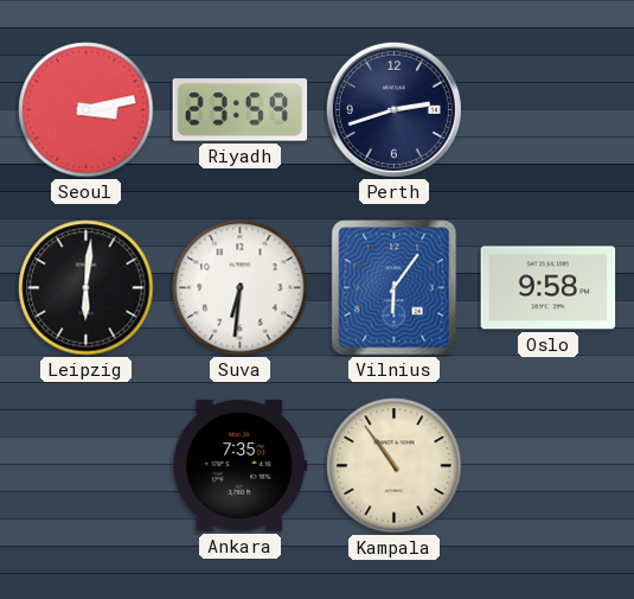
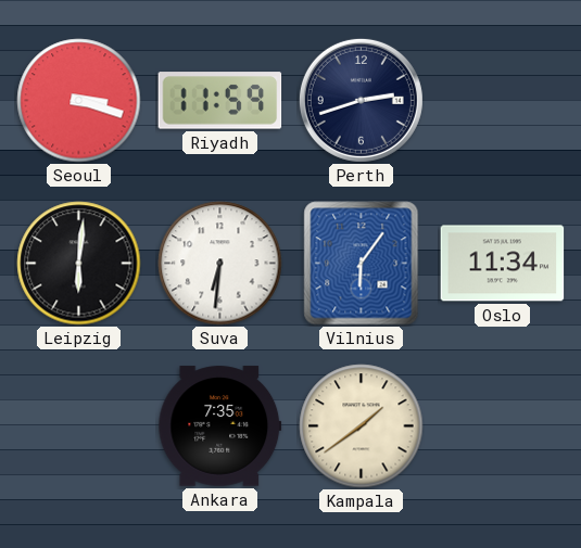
Seoul: 3:13 -> 3:18
Riyadh: 23:59 -> 11:59
Oslo: 9:58 -> 11:34
Kampala: 10:54 -> 1:39
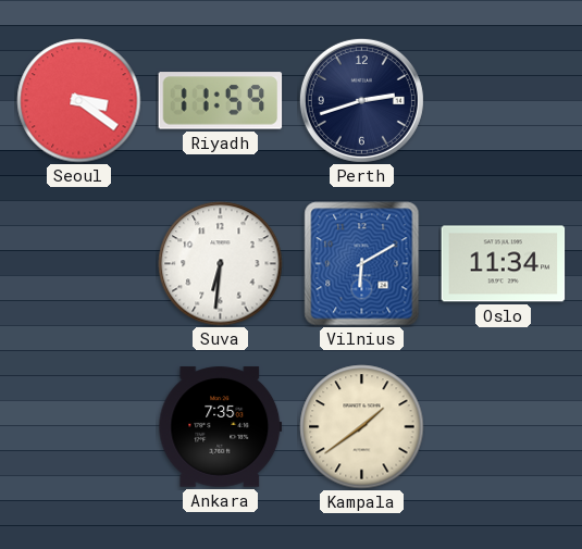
Seoul: 3:18 -> 3:21
Leipzig: 6:01 -> none
Vilnius: 6:06 -> 6:10
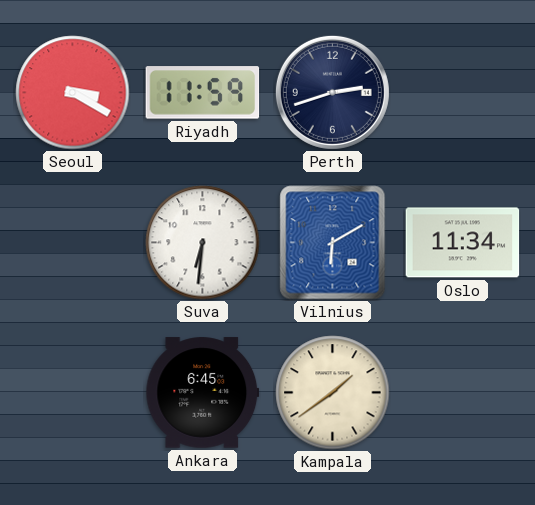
Seoul: 3:21 -> 3:20
Ankara: 7:35 -> 6:45
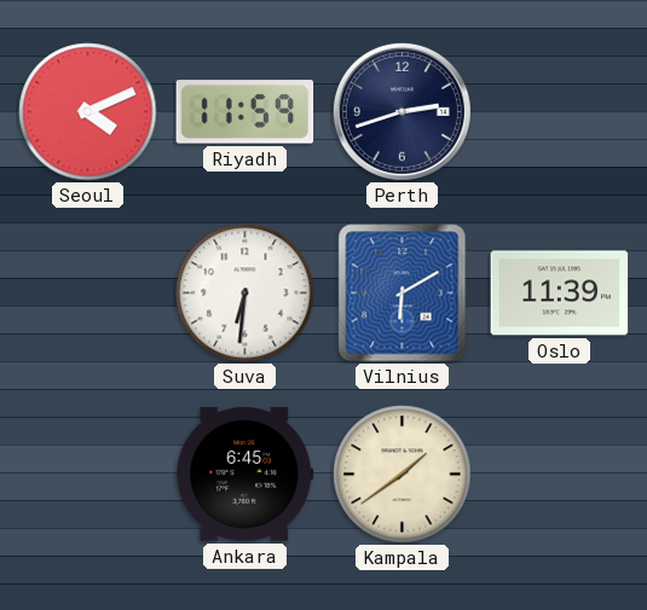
Seoul: 3:20 -> 4:11
Oslo: 11:34 -> 11:39
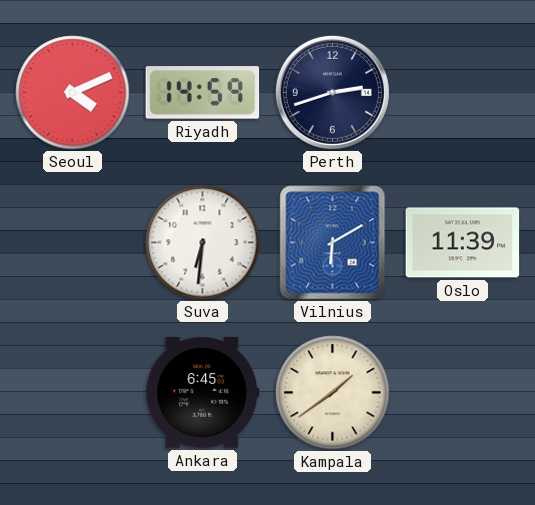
Riyadh: 11:59 -> 14:59
